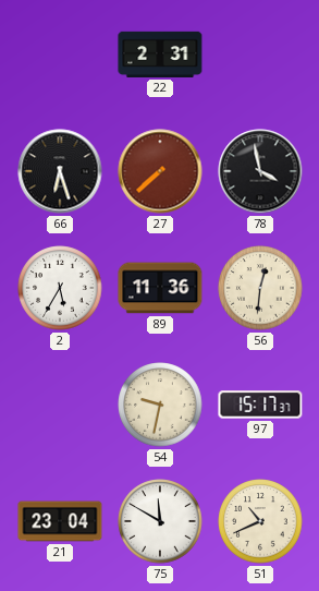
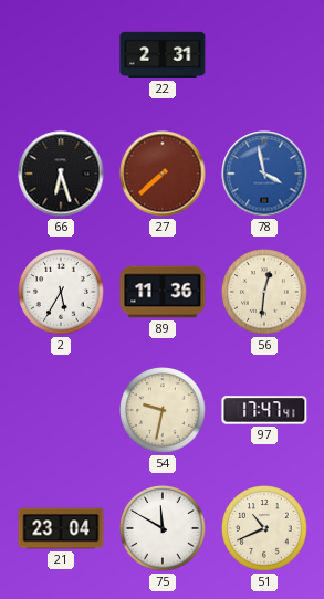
78 dial: black -> blue
97: 15:17 -> 17:47
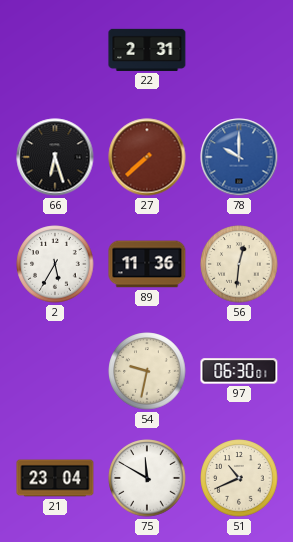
78: 3:58 -> 10:00
97: 17:47 -> 06:30
